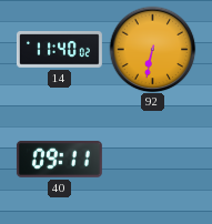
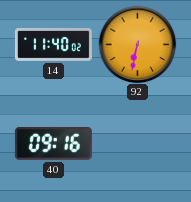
40: 09:11 -> 09:16
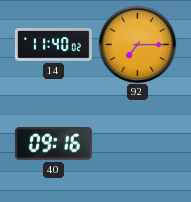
92: 6:32 -> 7:15
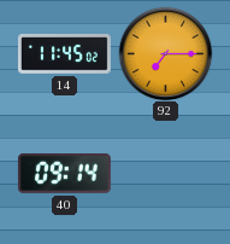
14: 11:40 -> 11:45
40: 09:16 -> 09:14
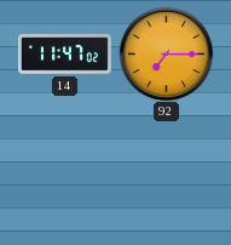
14: 11:45 -> 11:47
40: 09:14 -> none
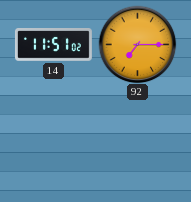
14: 11:47 -> 11:51
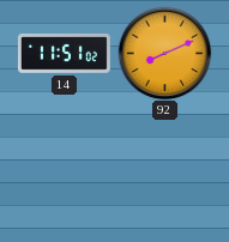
92: 7:15 -> 8:11
